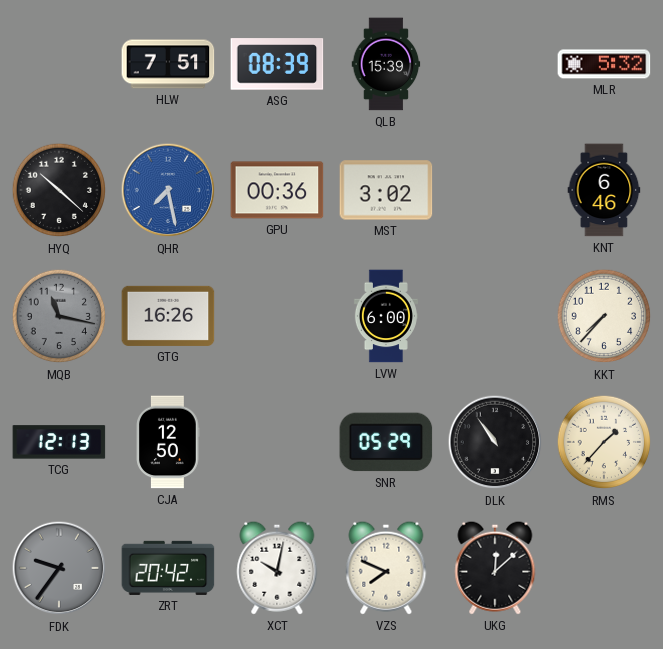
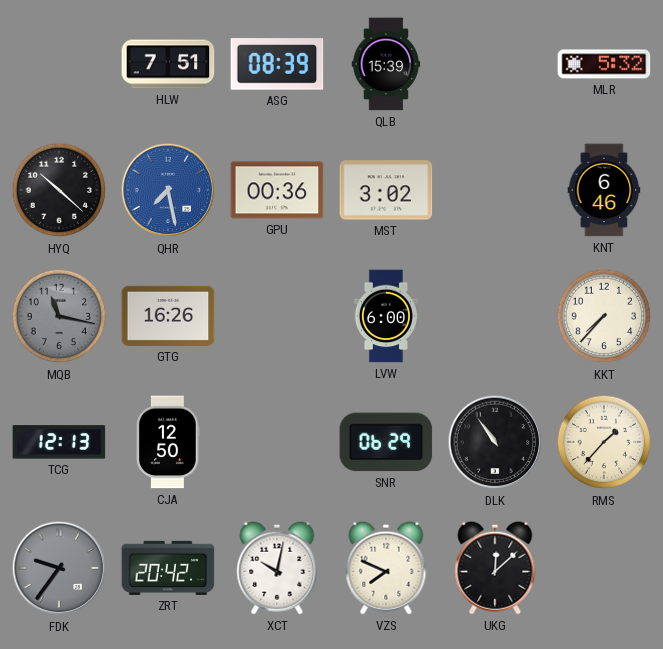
SNR: 05:29 -> 06:29
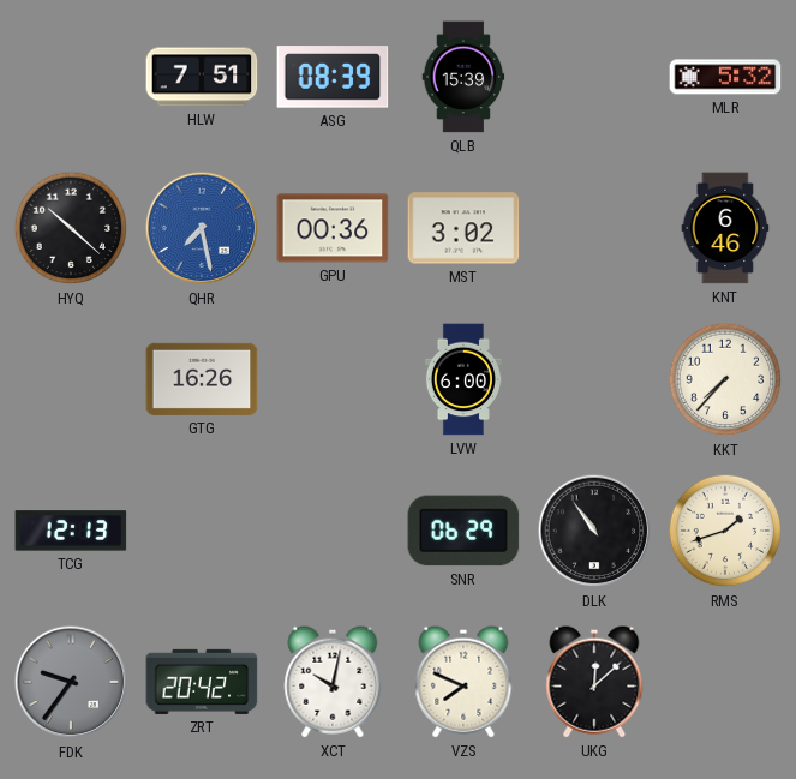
MQB: 11:17 -> none
CJA: 12:50 -> none
RMS: 1:37 -> 1:42
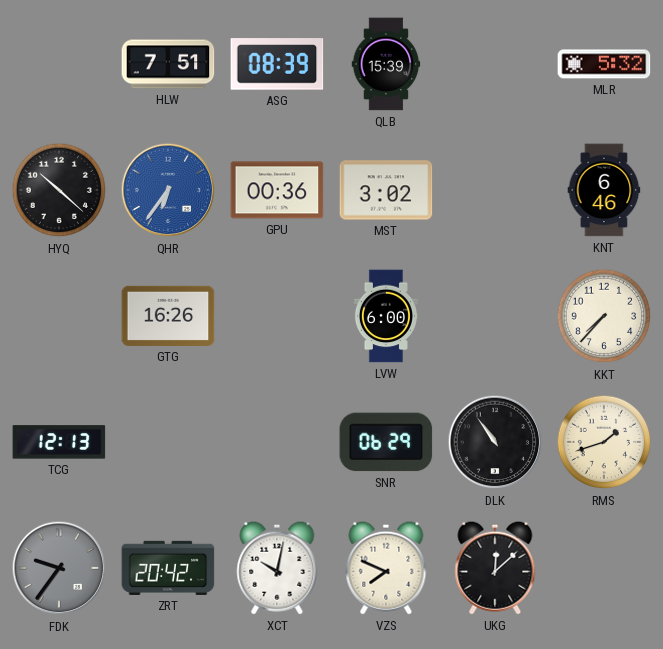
QHR: 7:28 -> 6:36
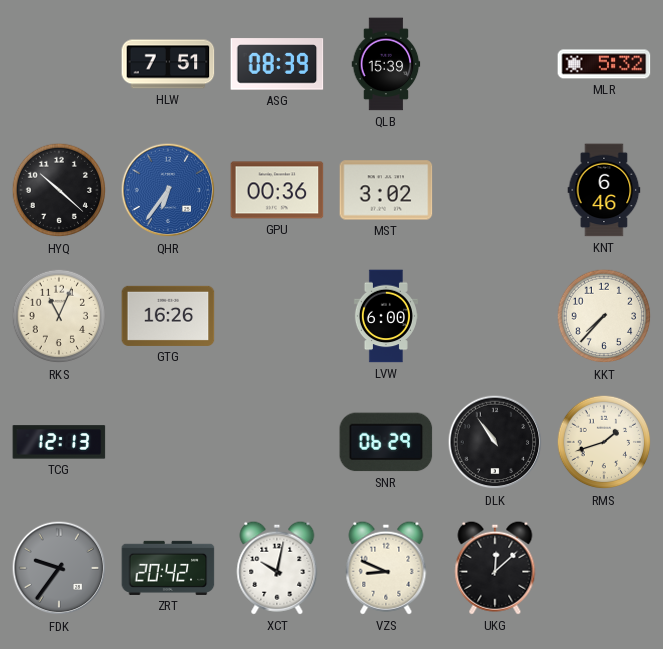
RKS: none -> 11:04
VZS: 7:49 -> 8:49
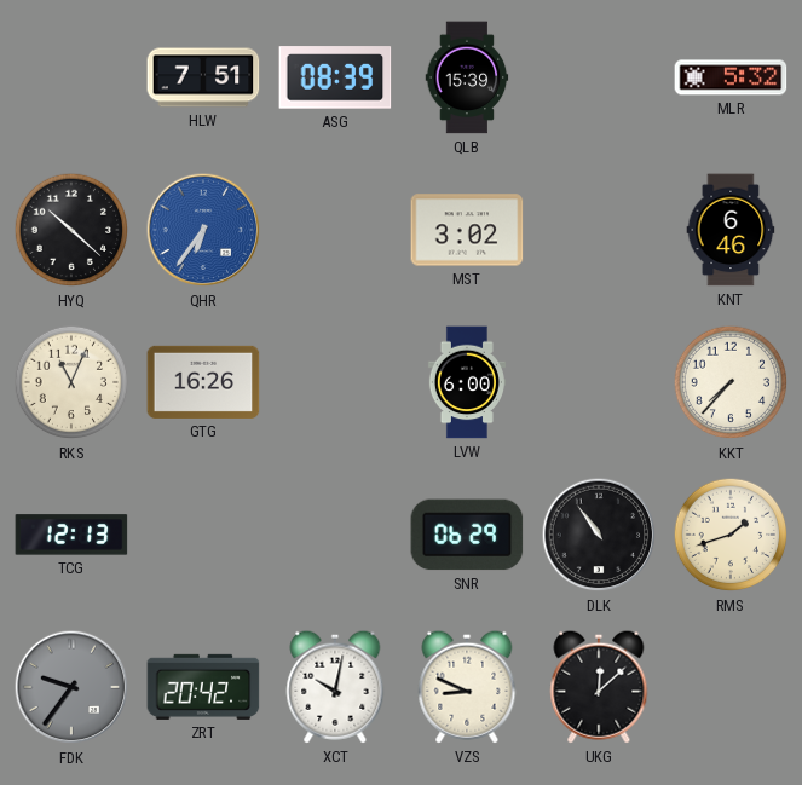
GPU: 00:36 -> none
